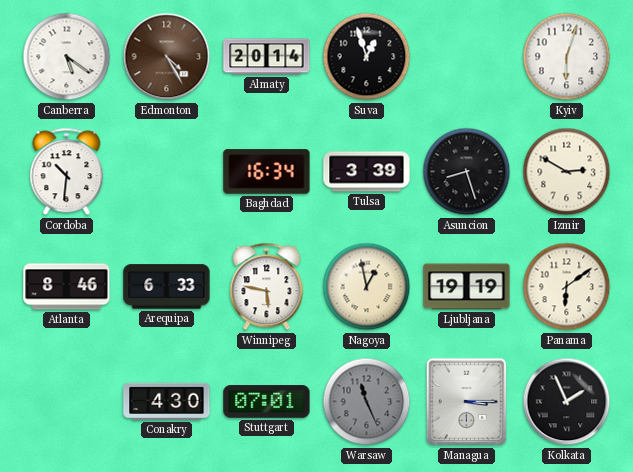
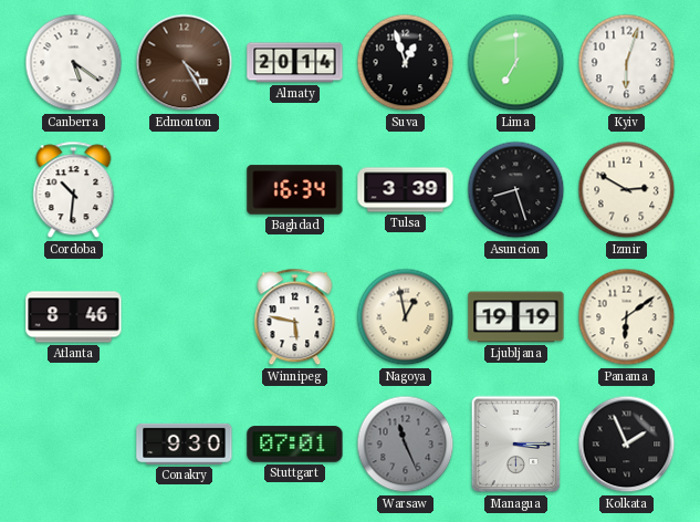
Lima: none -> 7:00
Arequipa: 6:33 -> none
Conakry: 4:30 -> 9:30
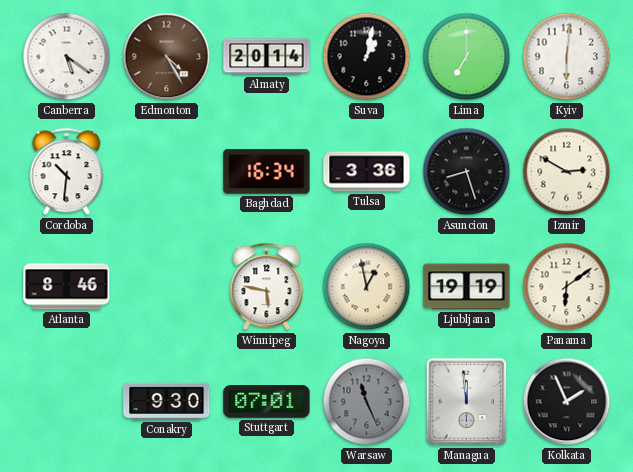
Suva: 12:57 -> 1:02
Kyiv: 6:03 -> 6:01
Tulsa: 3:39 -> 3:36
Managua: 3:15 -> 11:59
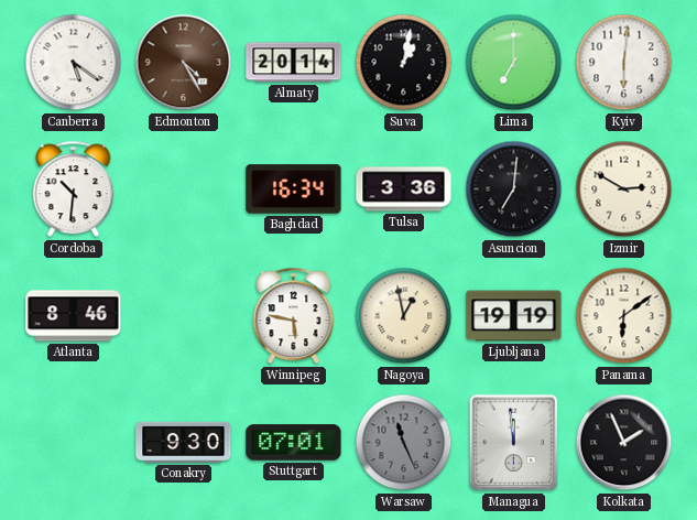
Asuncion: 8:27 -> 7:01
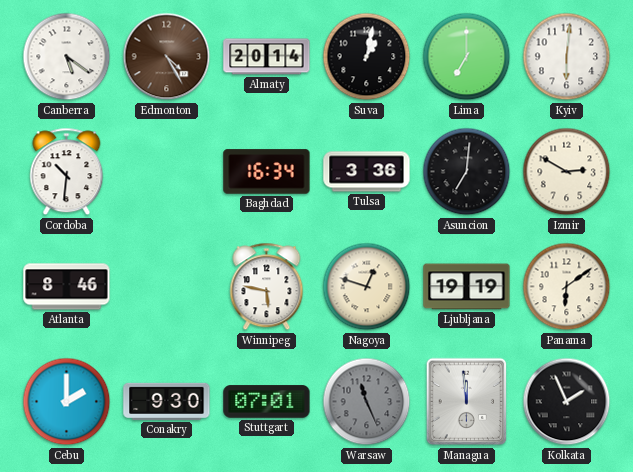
Nagoya: 12:58 -> 12:48
Cebu: none -> 2:00
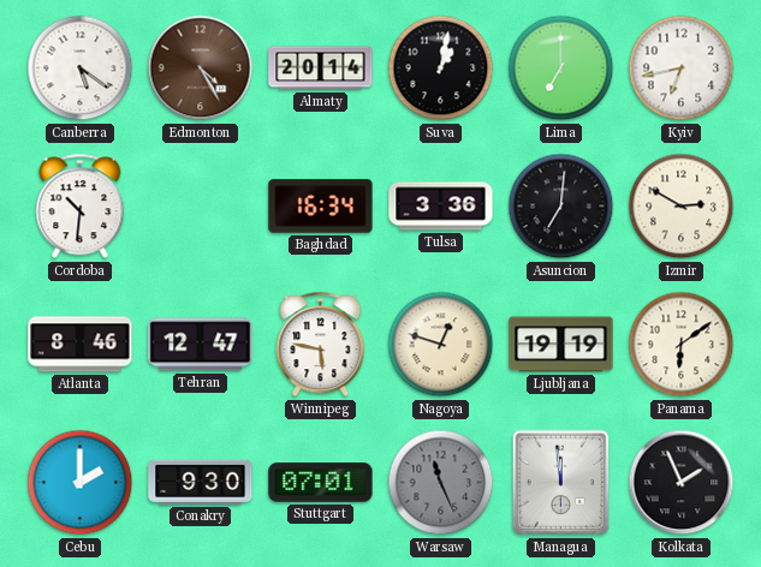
Kyiv: 6:01 -> 6:43
Tehran: none -> 12:47
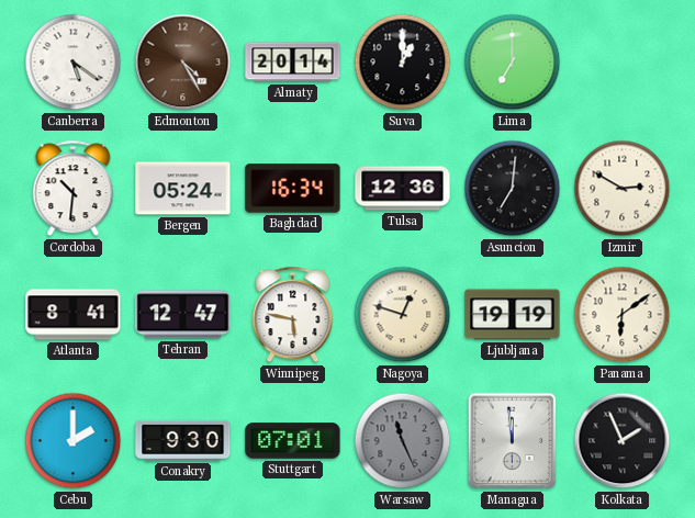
Suva: 1:02 -> 1:00
Kyiv: 6:43 -> none
Bergen: none -> 05:24
Tulsa: 3:36 -> 12:36
Atlanta: 8:46 -> 8:41
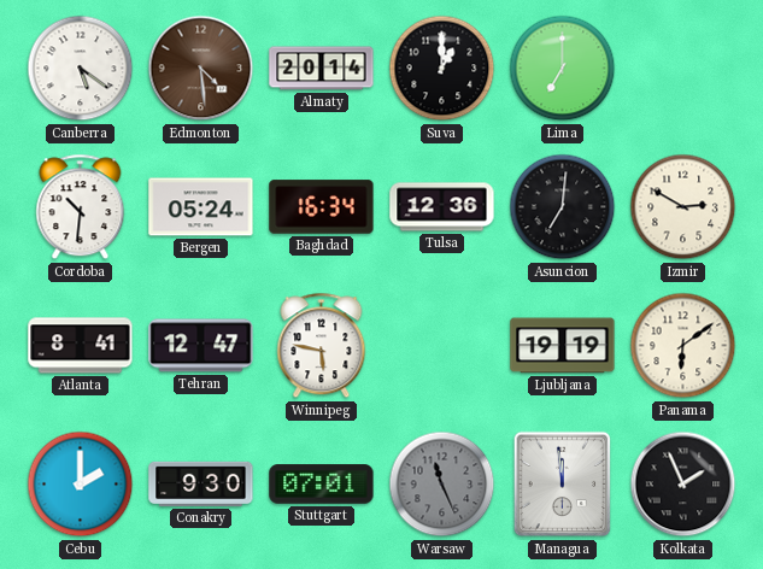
Edmonton: 4:25 -> 4:29
Nagoya: 12:48 -> none
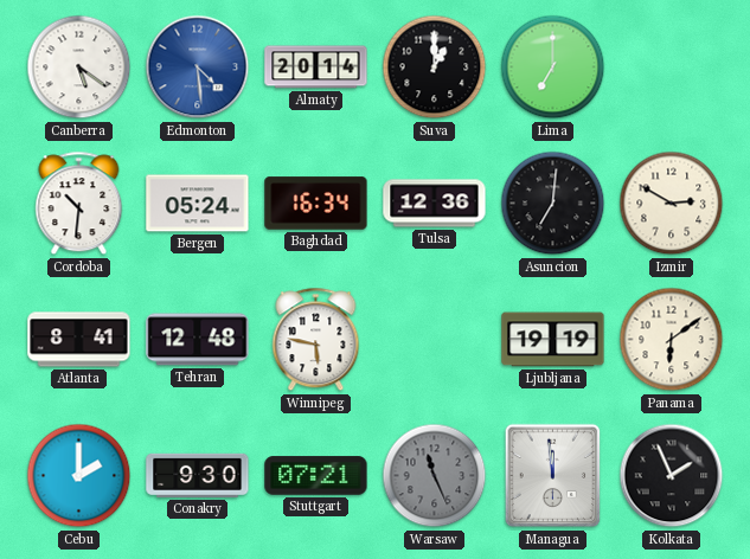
Edmonton dial: brown -> blue
Tehran: 12:47 -> 12:48
Stuttgart: 07:01 -> 07:21
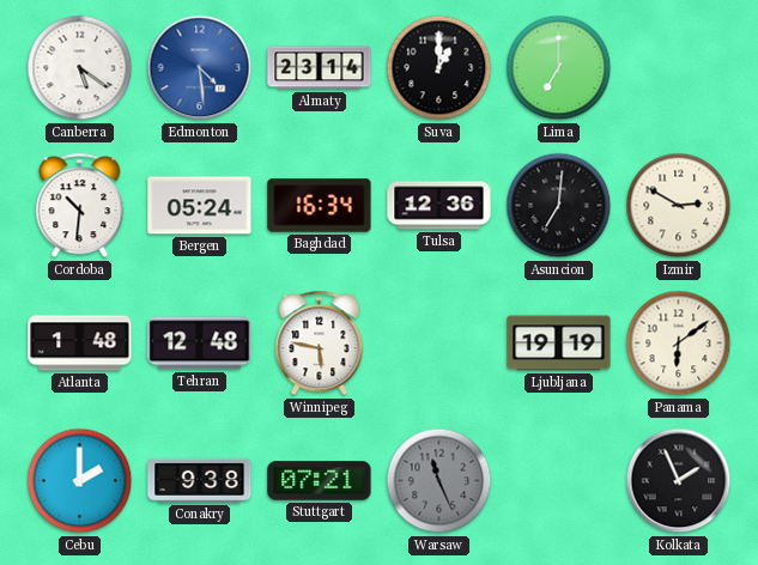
Almaty: 20:14 -> 23:14
Atlanta: 8:41 -> 1:48
Conakry: 9:30 -> 9:38
Managua: 11:59 -> none
